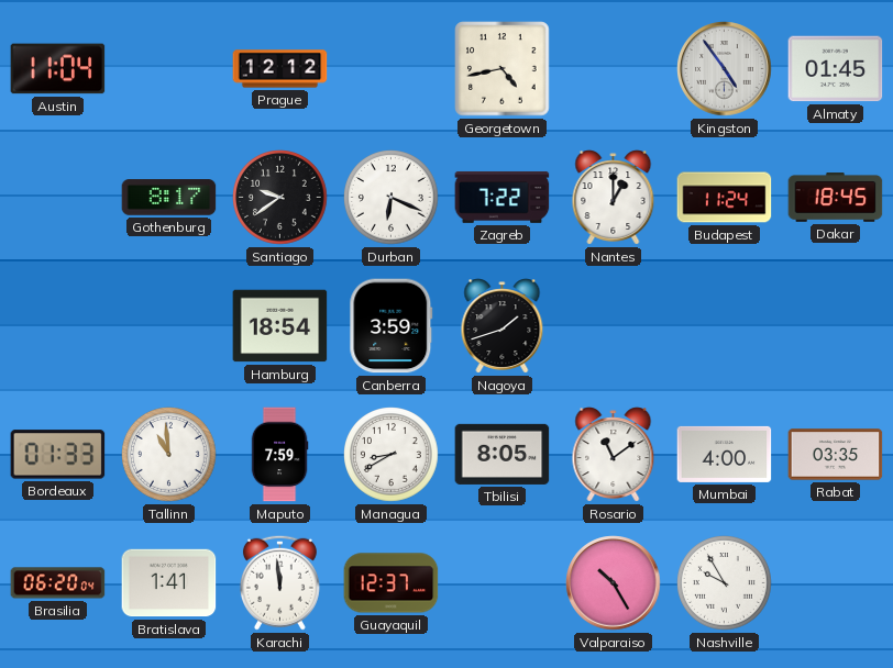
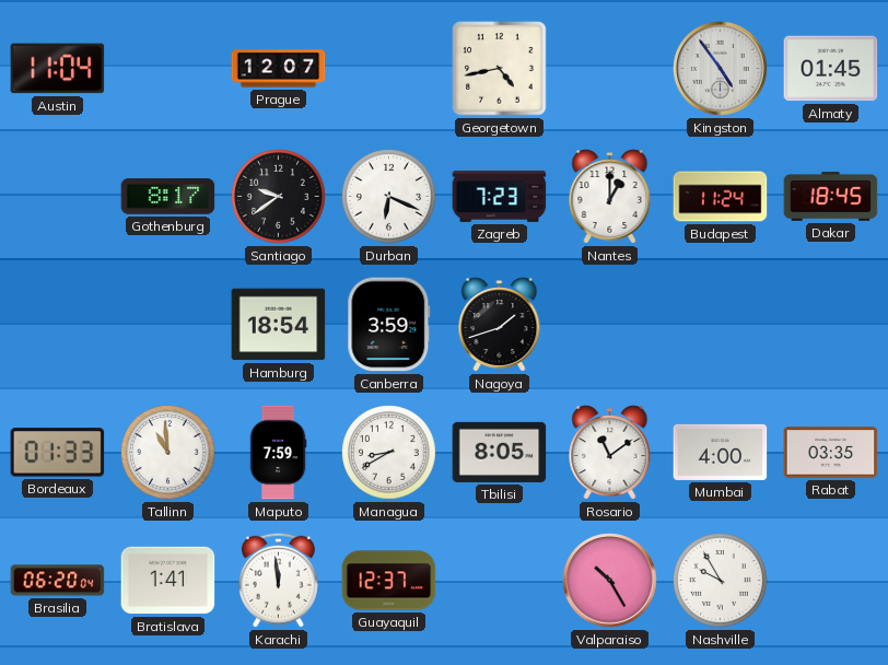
Prague: 12:12 -> 12:07
Zagreb: 7:22 -> 7:23
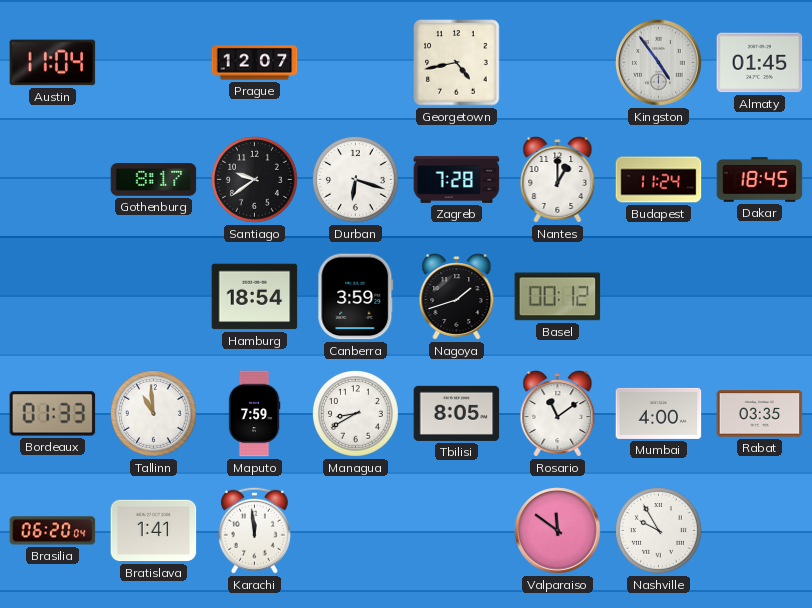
Durban: 6:19 -> 6:18
Zagreb: 7:23 -> 7:28
Basel: none -> 00:12
Guayaquil: 12:37 -> none
Valparaiso: 10:25 -> 11:51
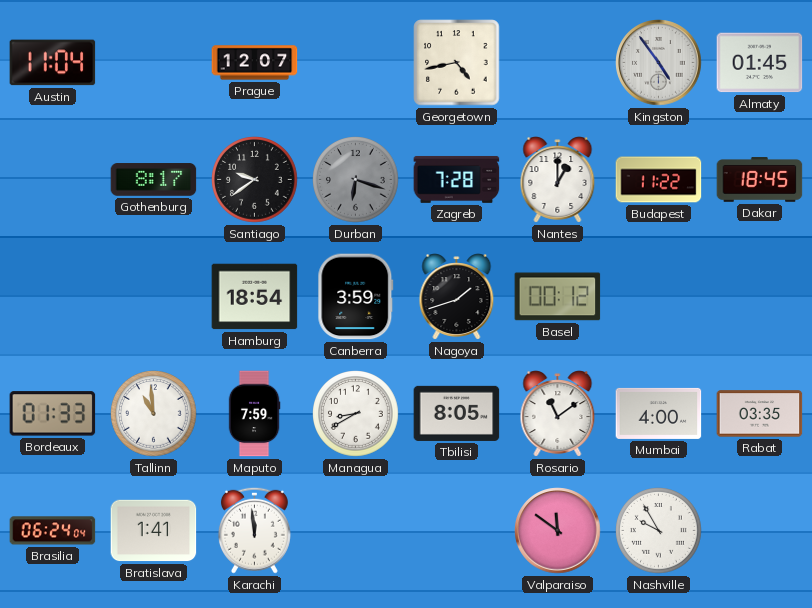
Durban dial: white -> grey
Budapest: 11:24 -> 11:22
Brasilia: 06:20 -> 06:24
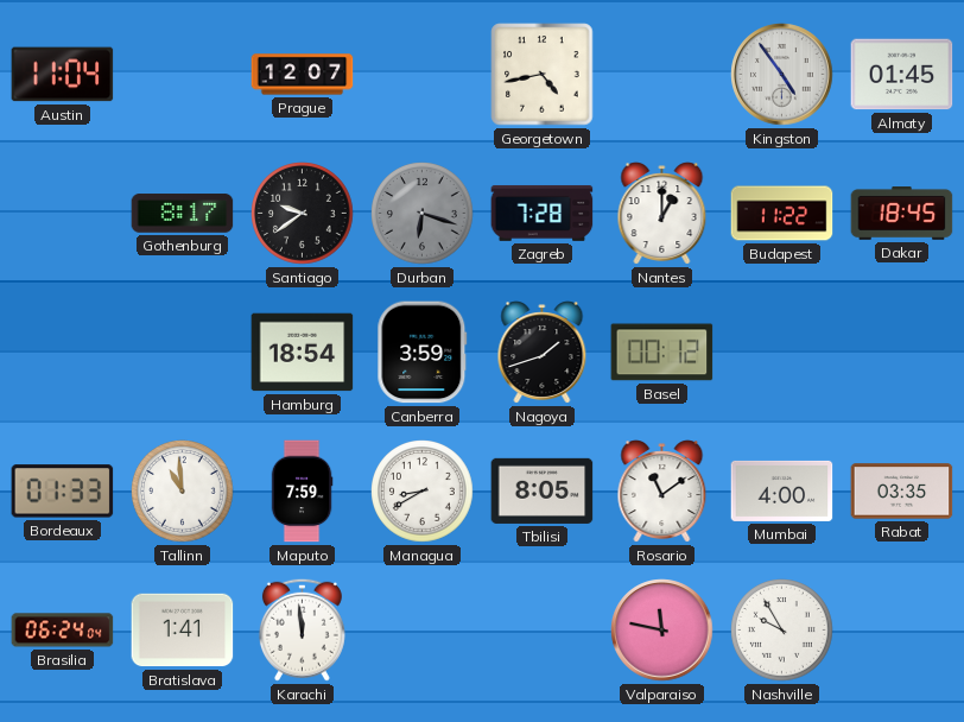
Valparaiso: 11:51 -> 11:47
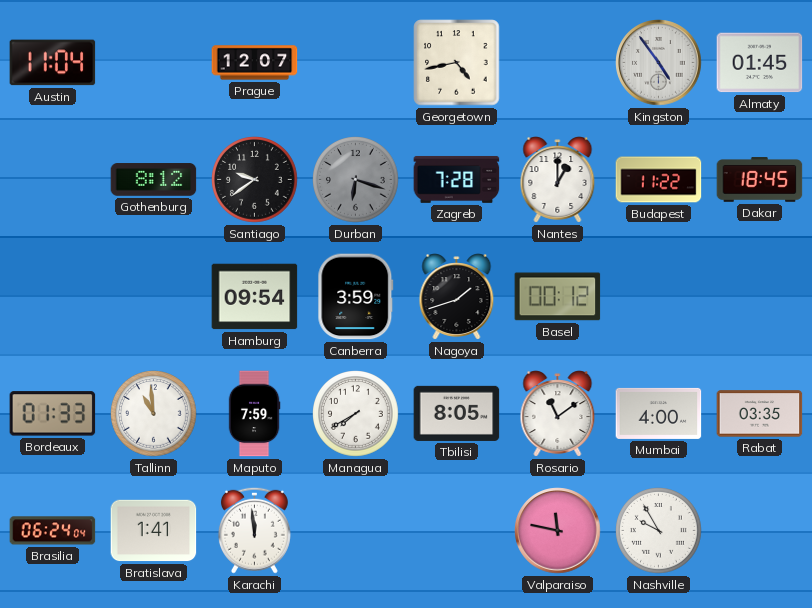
Gothenburg: 8:17 -> 8:12
Hamburg: 18:54 -> 09:54
Managua: 8:40 -> 7:40
